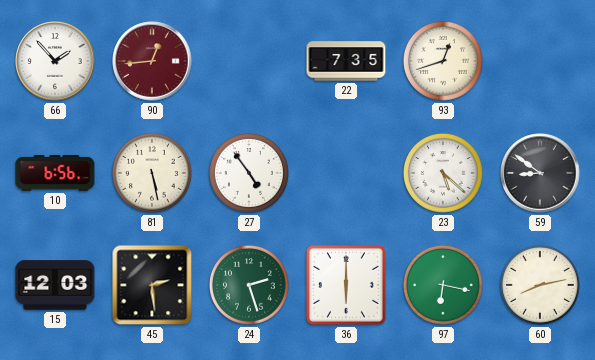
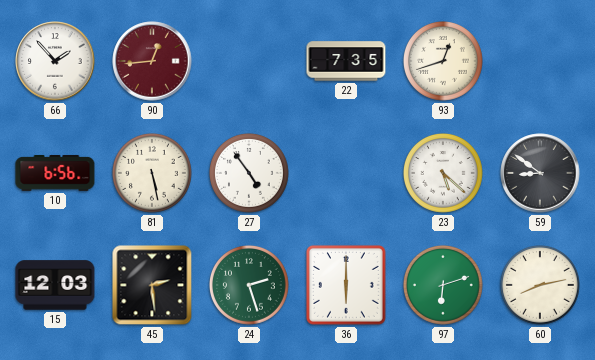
97: 6:17 -> 6:12
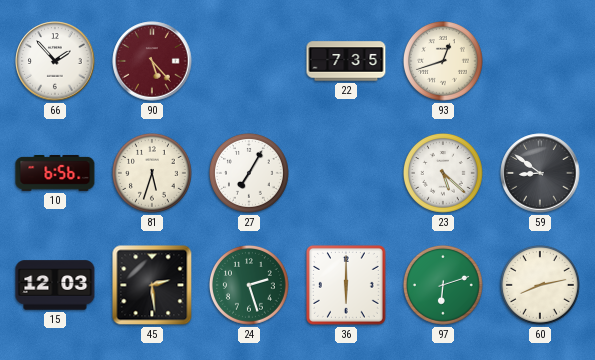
90: 12:44 -> 5:23
81: 5:28 -> 5:33
27: 4:54 -> 7:05
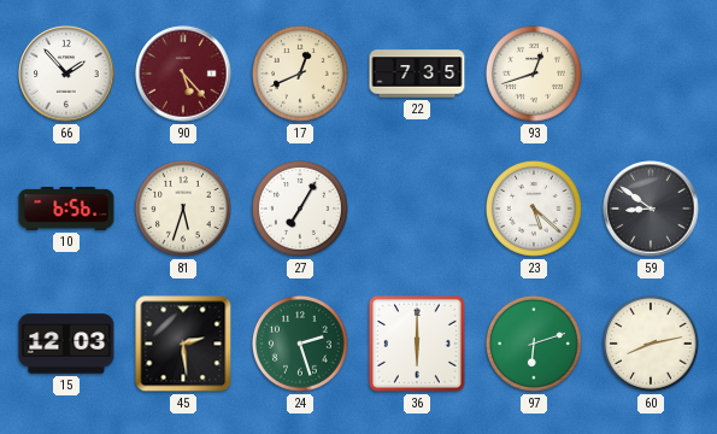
17: none -> 12:41
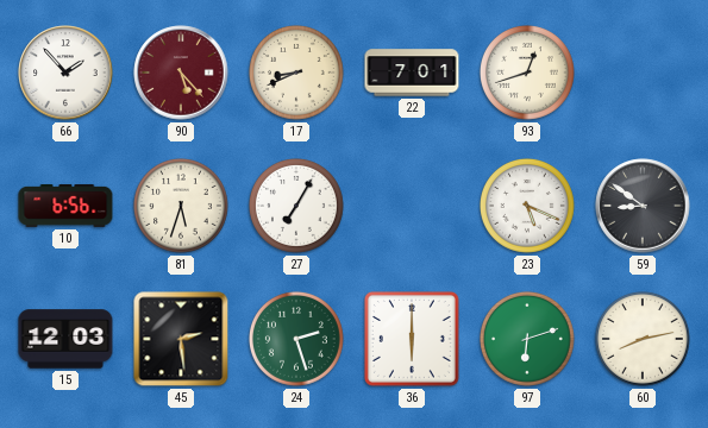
17: 12:41 -> 8:41
22: 7:35 -> 7:01
23: 5:22 -> 5:19
